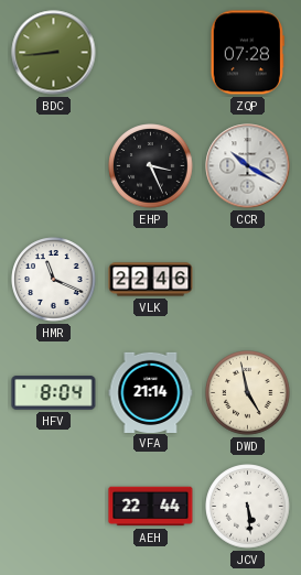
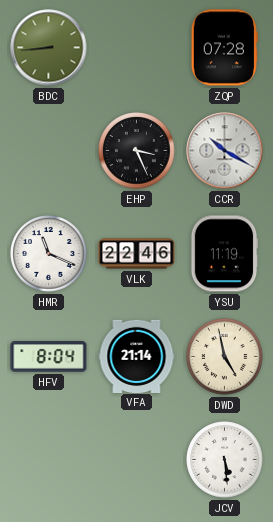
YSU: none -> 11:19
AEH: 22:44 -> none
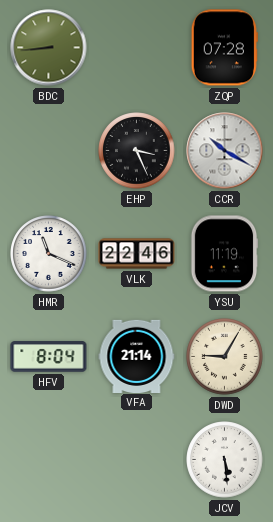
DWD: 4:58 -> 9:05
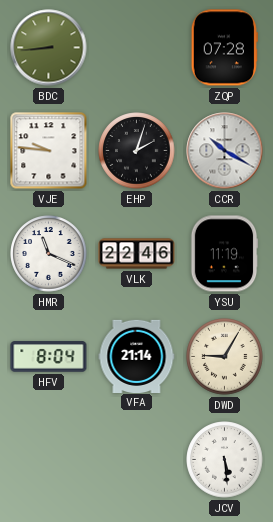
VJE: none -> 9:46
EHP: 3:26 -> 2:03
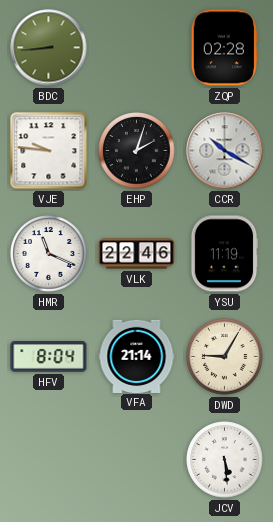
ZQP: 07:28 -> 02:28
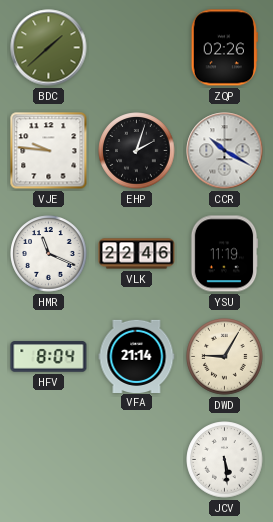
BDC: 8:44 -> 1:38
ZQP: 02:28 -> 02:26
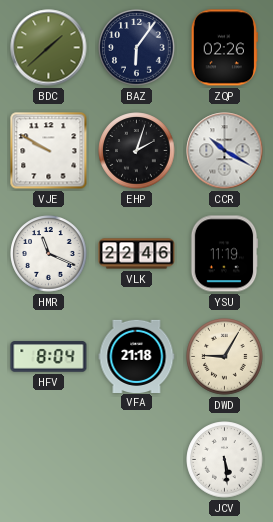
BAZ: none -> 6:06
VJE: 9:46 -> 9:50
VFA: 21:14 -> 21:18
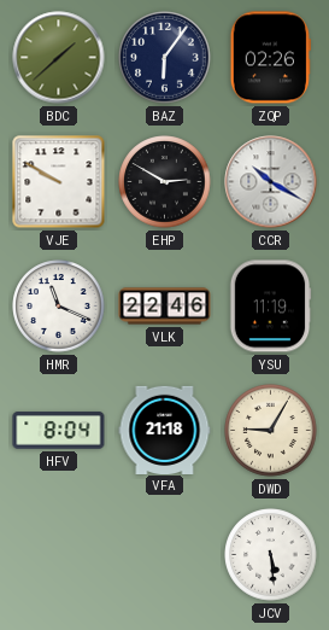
EHP: 2:03 -> 2:50
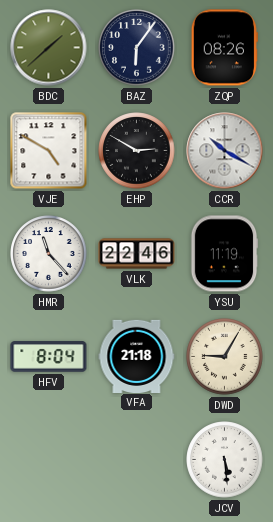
ZQP: 02:26 -> 08:26
VJE: 9:50 -> 4:50
HMR: 11:19 -> 11:23
